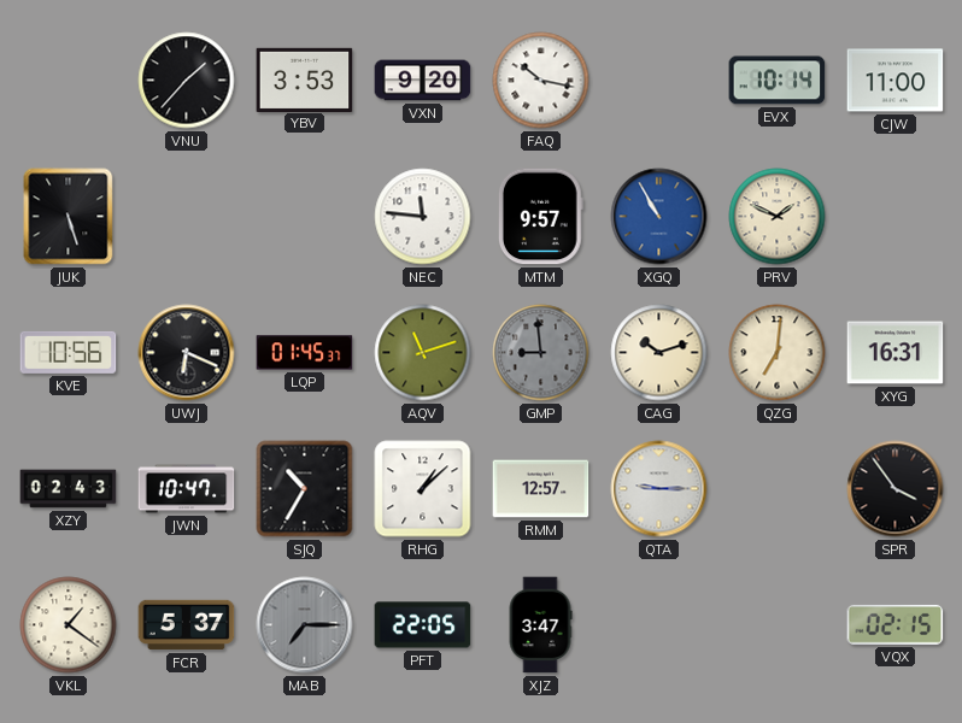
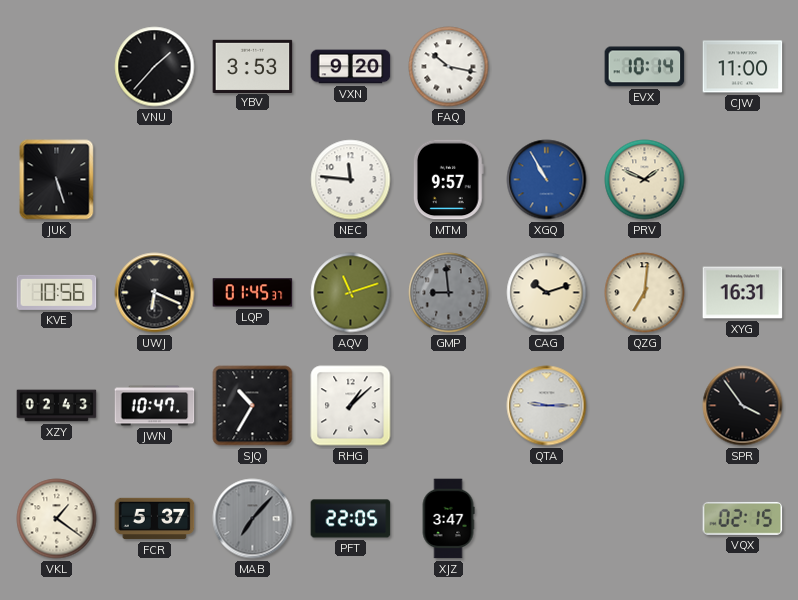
RMM: 12:57 -> none
MAB: 7:15 -> 7:07
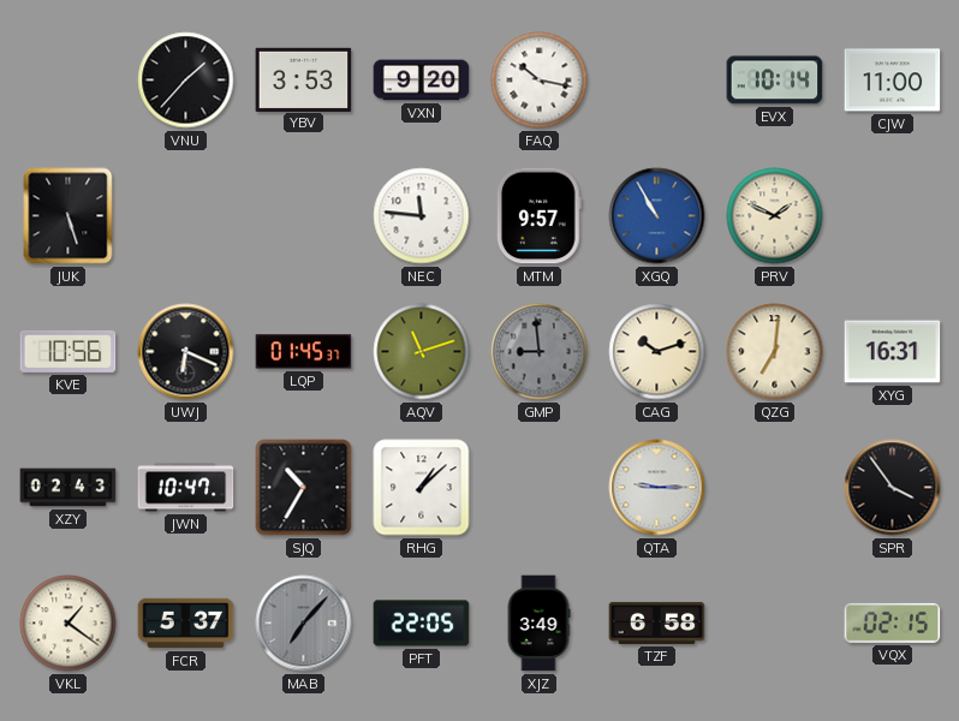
XJZ: 3:47 -> 3:49
TZF: none -> 6:58
